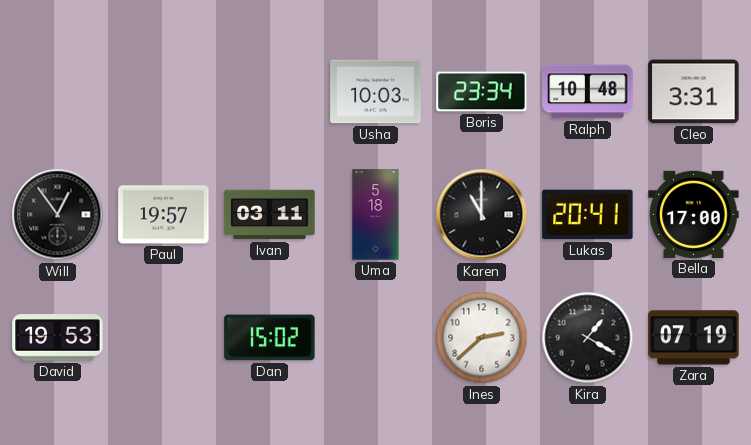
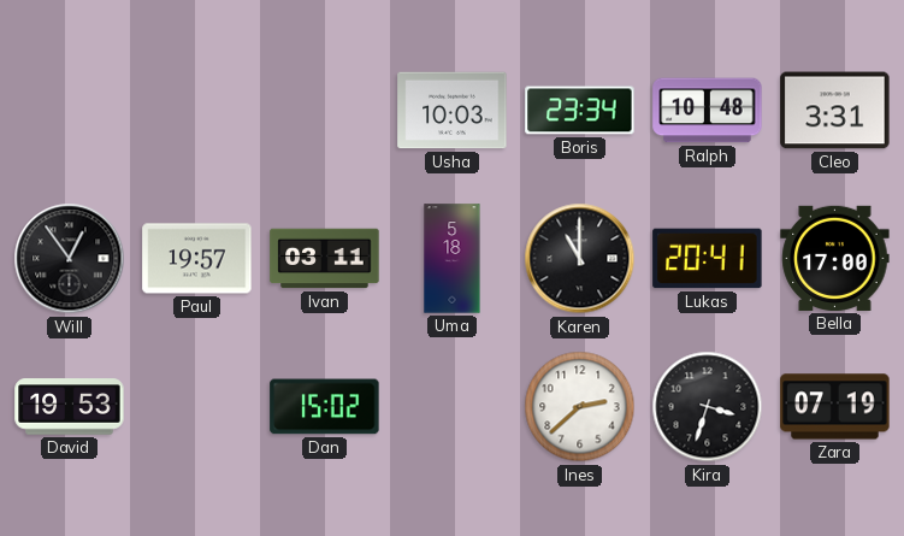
Kira: 1:20 -> 3:33
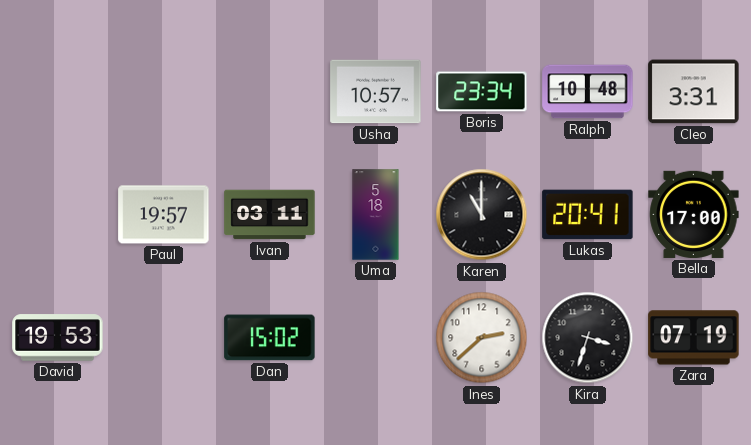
Usha: 10:03 -> 10:57
Will: 12:54 -> none
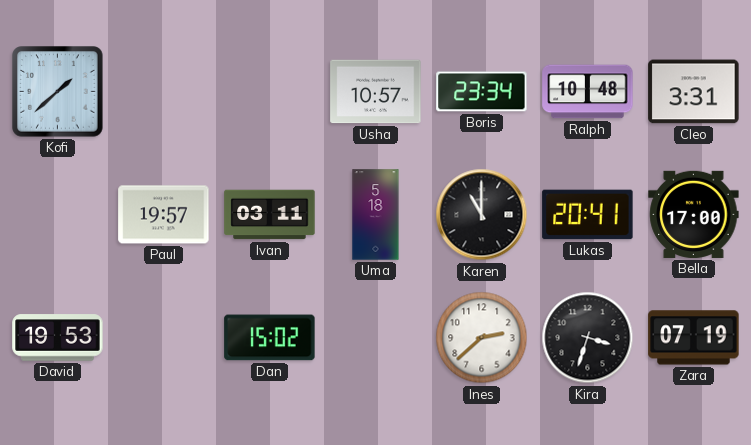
Kofi: none -> 1:38
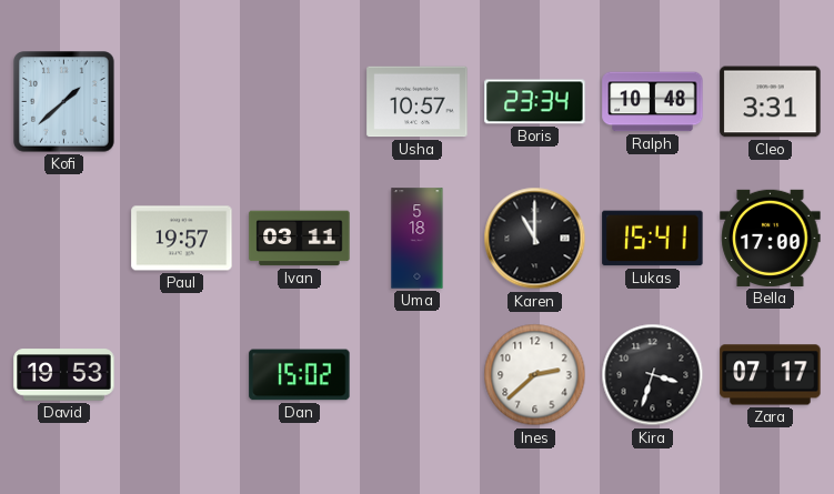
Lukas: 20:41 -> 15:41
Zara: 07:19 -> 07:17
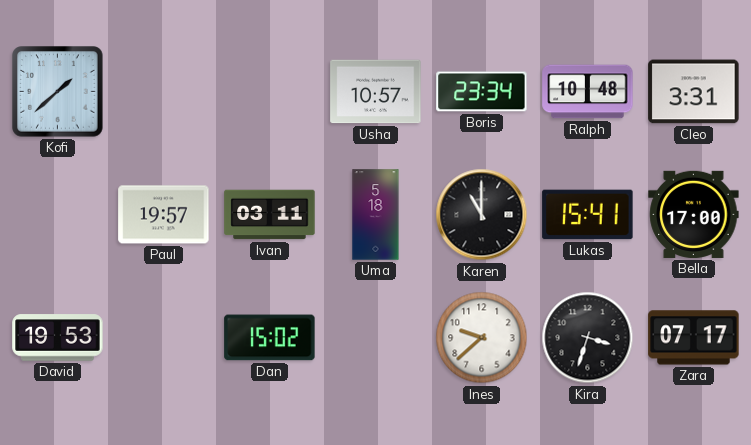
Ines: 2:38 -> 9:38
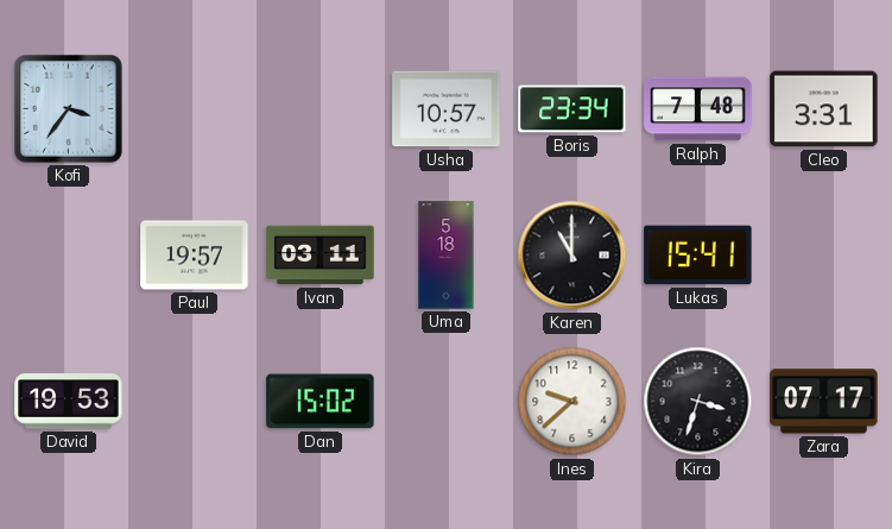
Kofi: 1:38 -> 3:36
Ralph: 10:48 -> 7:48
Bella: 17:00 -> none
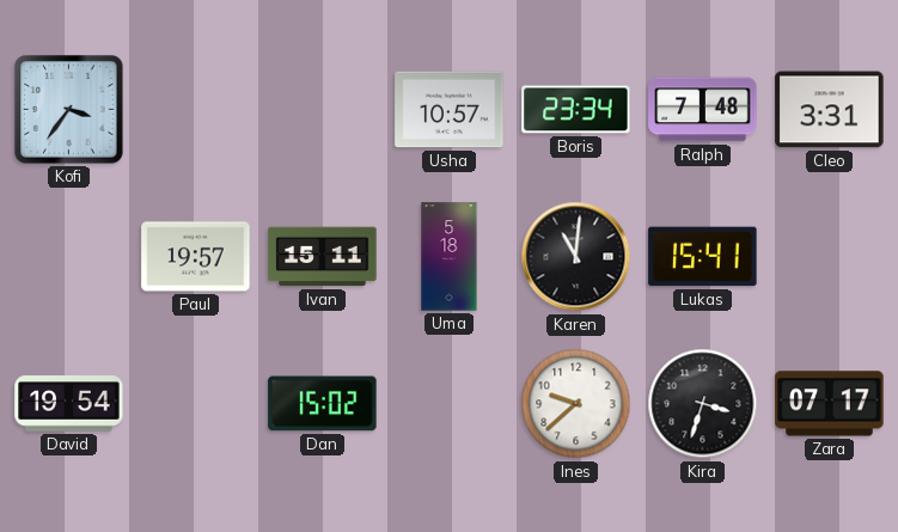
Ivan: 03:11 -> 15:11
Karen: 11:00 -> 11:01
David: 19:53 -> 19:54
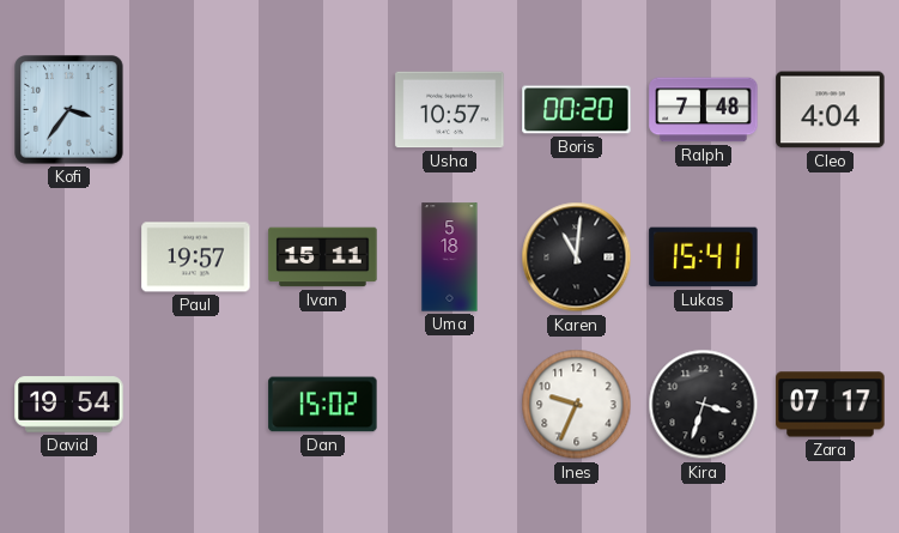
Boris: 23:34 -> 00:20
Cleo: 3:31 -> 4:04
Ines: 9:38 -> 9:34
